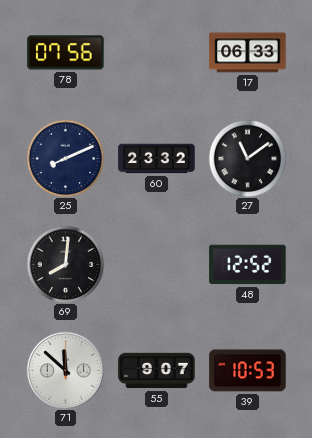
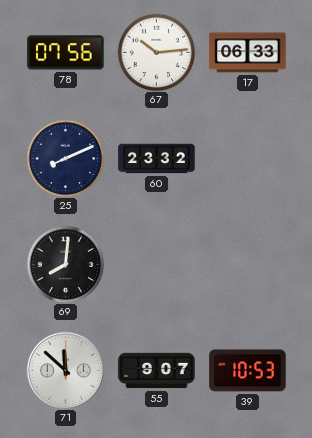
67: none -> 10:14
27: 11:09 -> none
48: 12:52 -> none
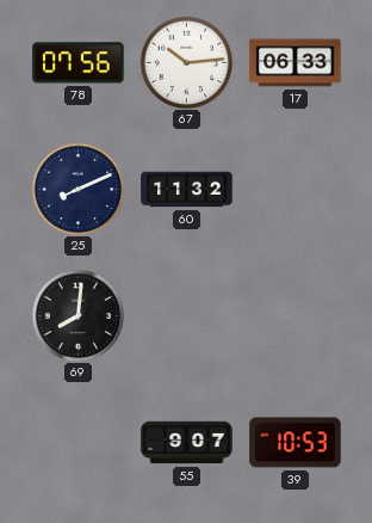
60: 23:32 -> 11:32
71: 11:52 -> none
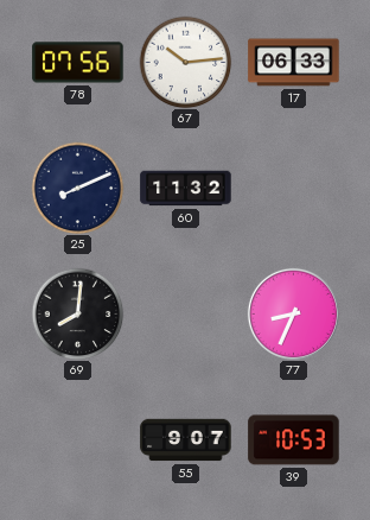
77: none -> 8:34
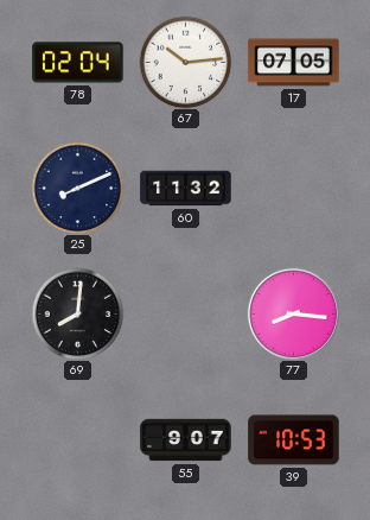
78: 07:56 -> 02:04
17: 06:33 -> 07:05
77: 8:34 -> 8:16
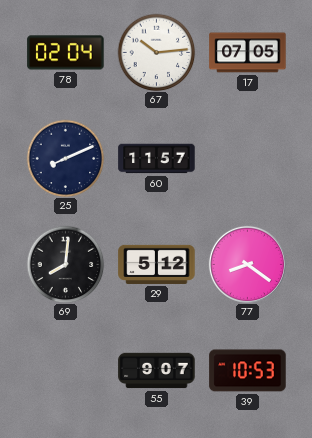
60: 11:32 -> 11:57
29: none -> 5:12
77: 8:16 -> 8:21
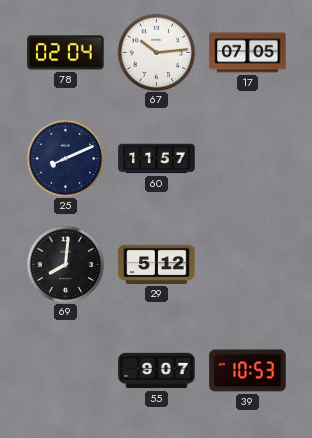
77: 8:21 -> none
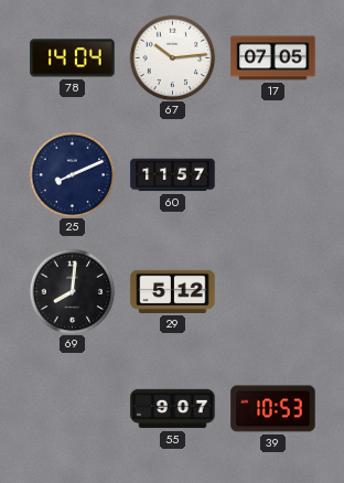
78: 02:04 -> 14:04
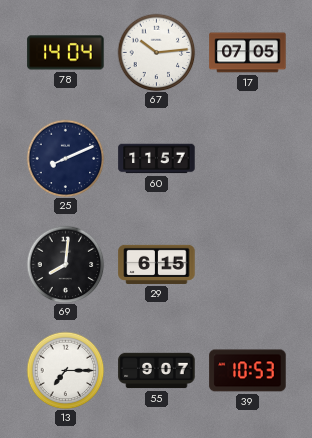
29: 5:12 -> 6:15
13: none -> 7:15
